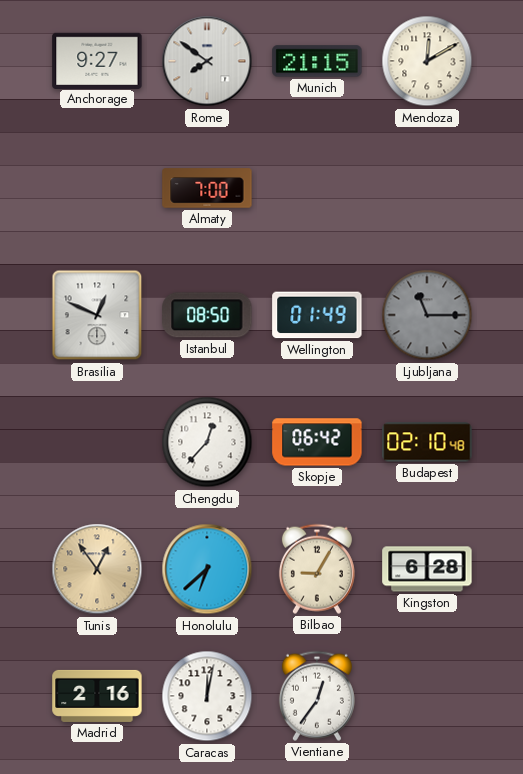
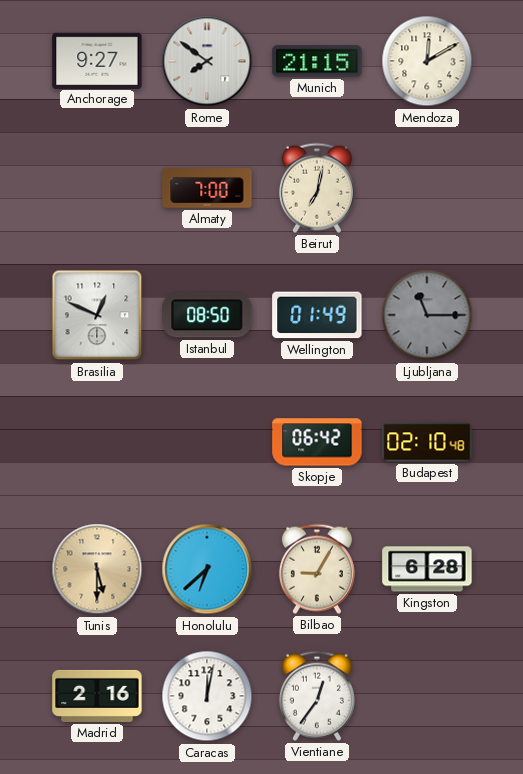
Beirut: none -> 7:02
Chengdu: 12:37 -> none
Tunis: 12:54 -> 5:30
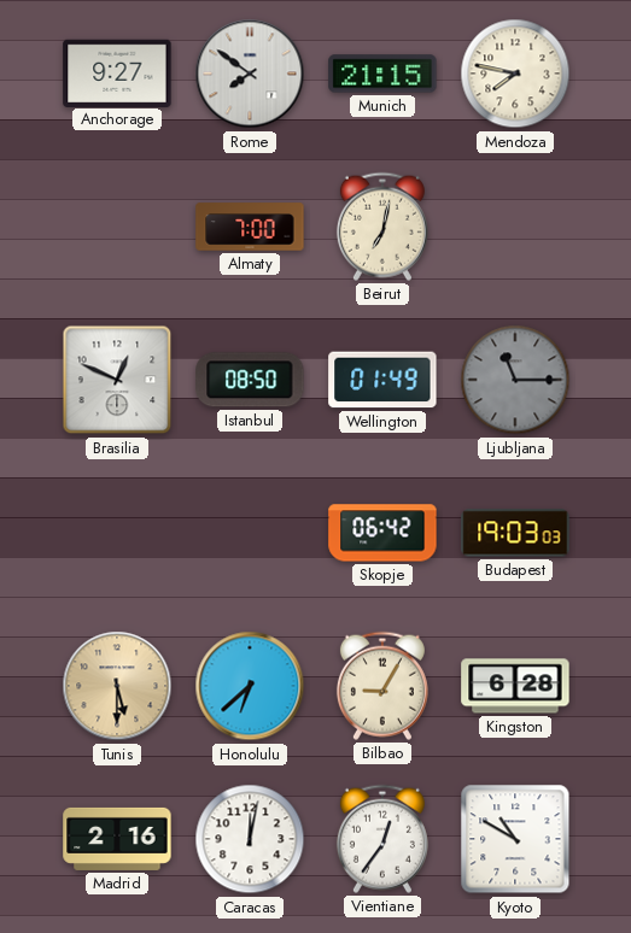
Mendoza: 12:10 -> 7:47
Budapest: 02:10 -> 19:03
Kyoto: none -> 10:50
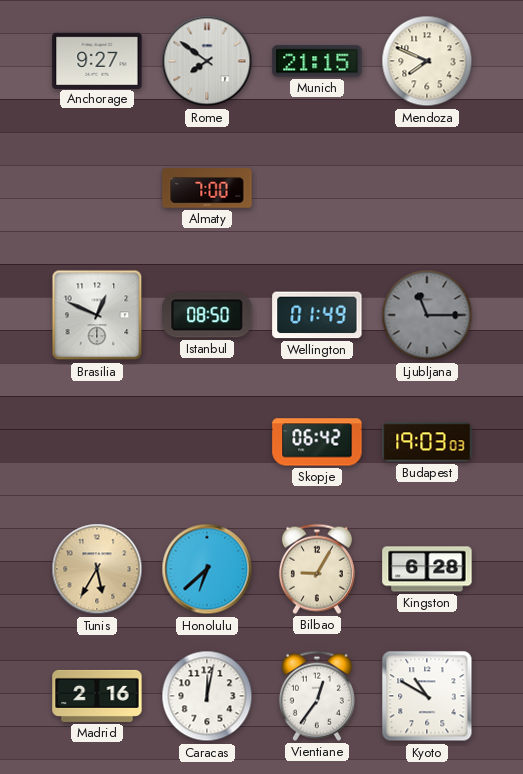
Mendoza: 7:47 -> 7:49
Beirut: 7:02 -> none
Tunis: 5:30 -> 5:35
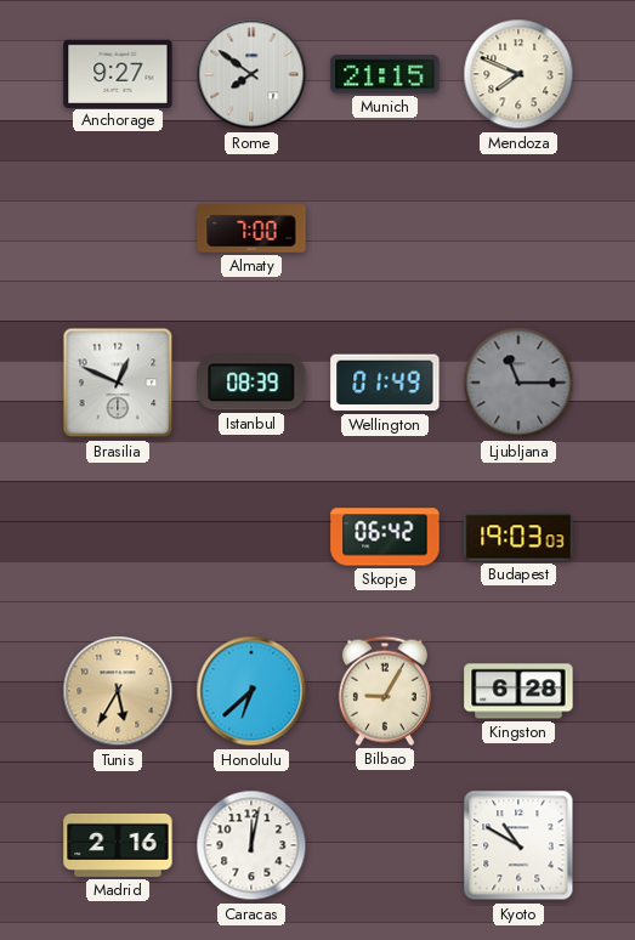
Istanbul: 08:50 -> 08:39
Vientiane: 12:36 -> none
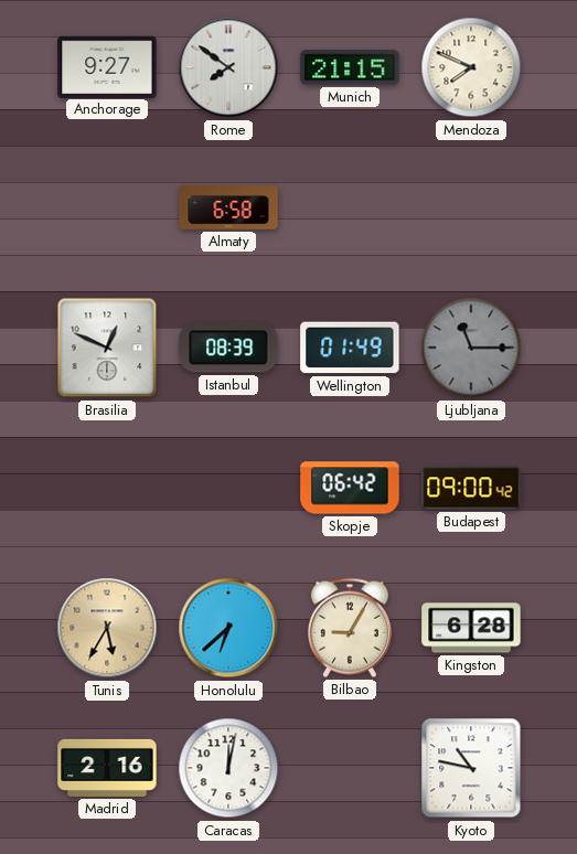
Almaty: 7:00 -> 6:58
Budapest: 19:03 -> 09:00
Kyoto: 10:50 -> 10:47
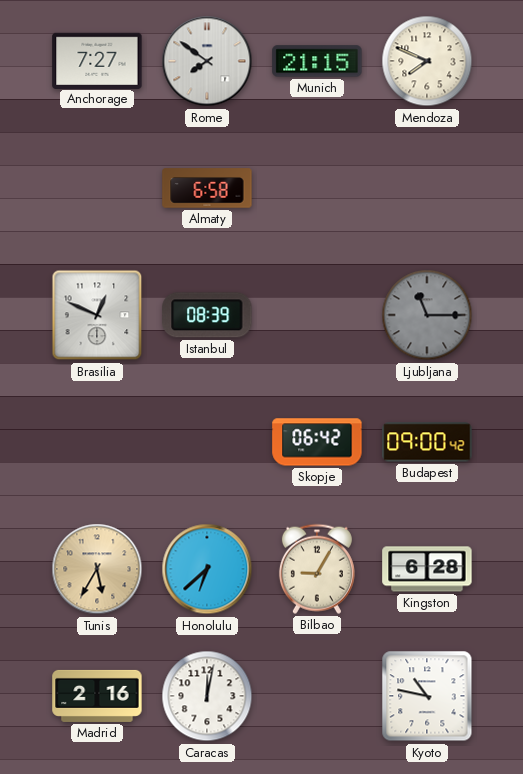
Anchorage: 9:27 -> 7:27
Wellington: 01:49 -> none
